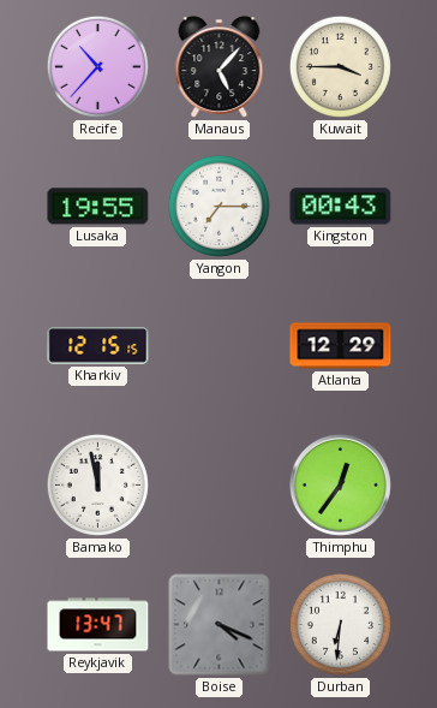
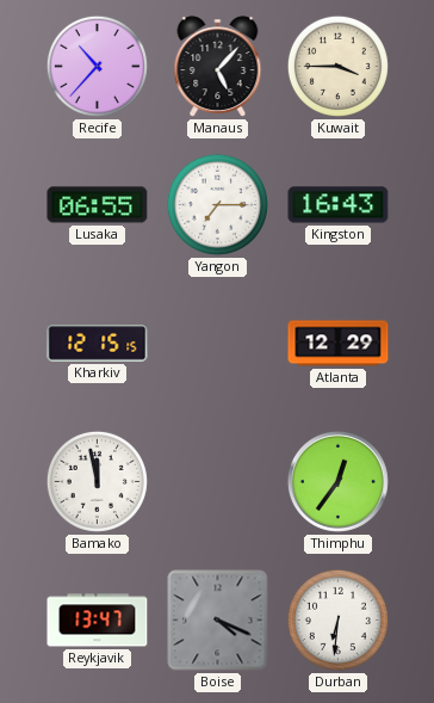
Lusaka: 19:55 -> 06:55
Kingston: 00:43 -> 16:43
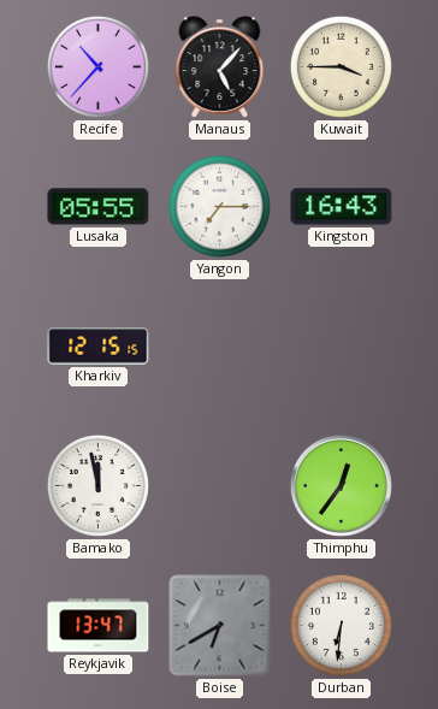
Lusaka: 06:55 -> 05:55
Atlanta: 12:29 -> none
Boise: 4:19 -> 6:40
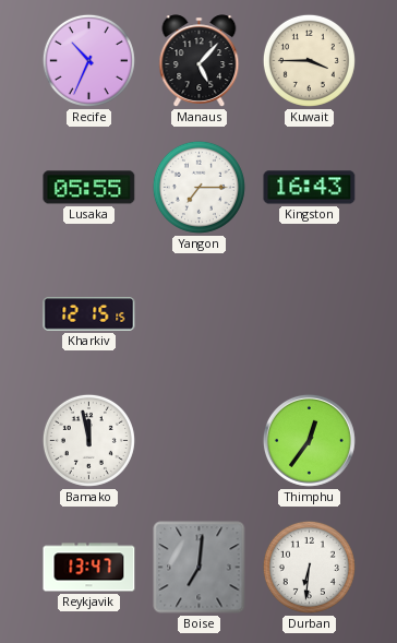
Recife: 10:37 -> 10:34
Boise: 6:40 -> 7:01
